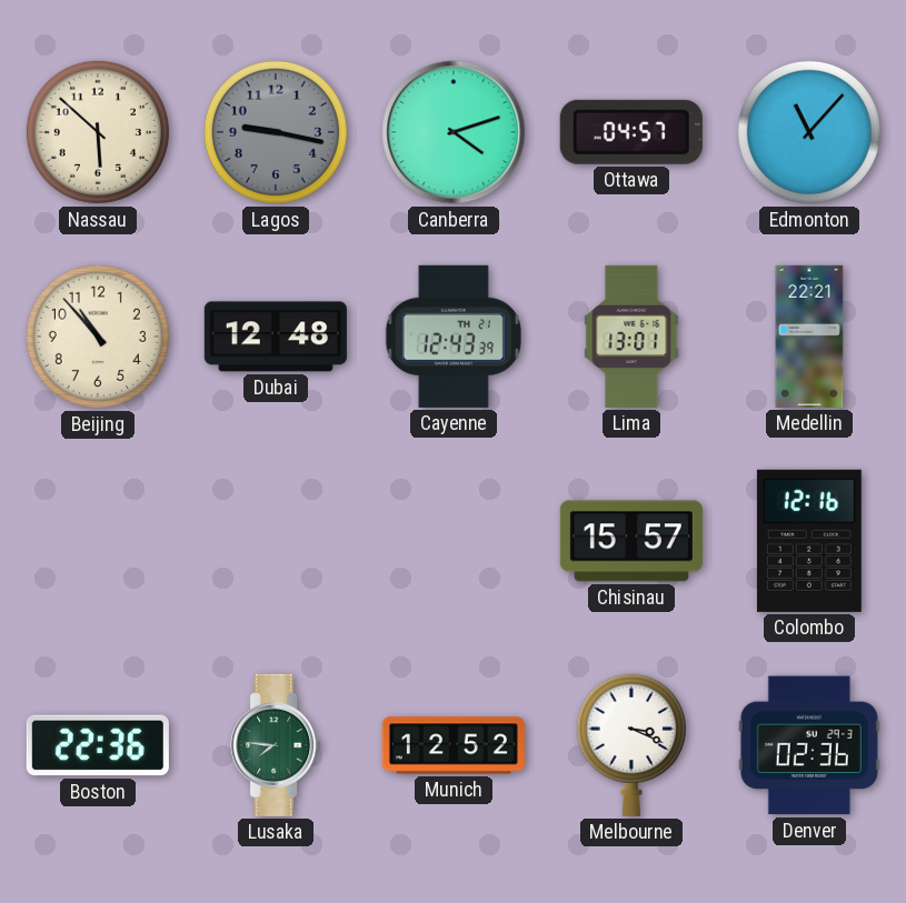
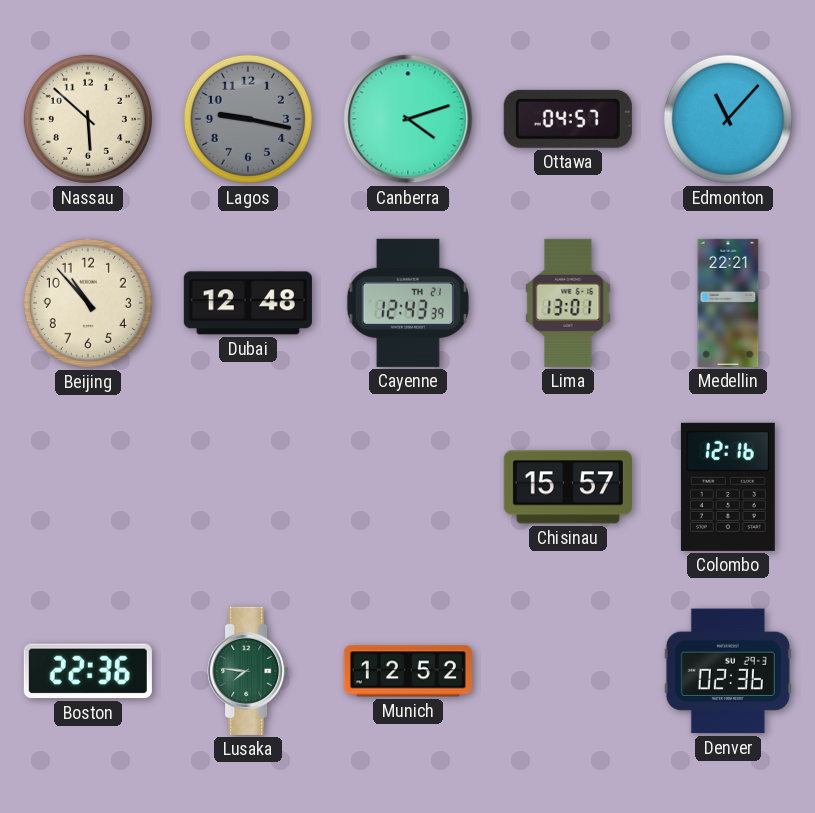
Melbourne: 3:19 -> none
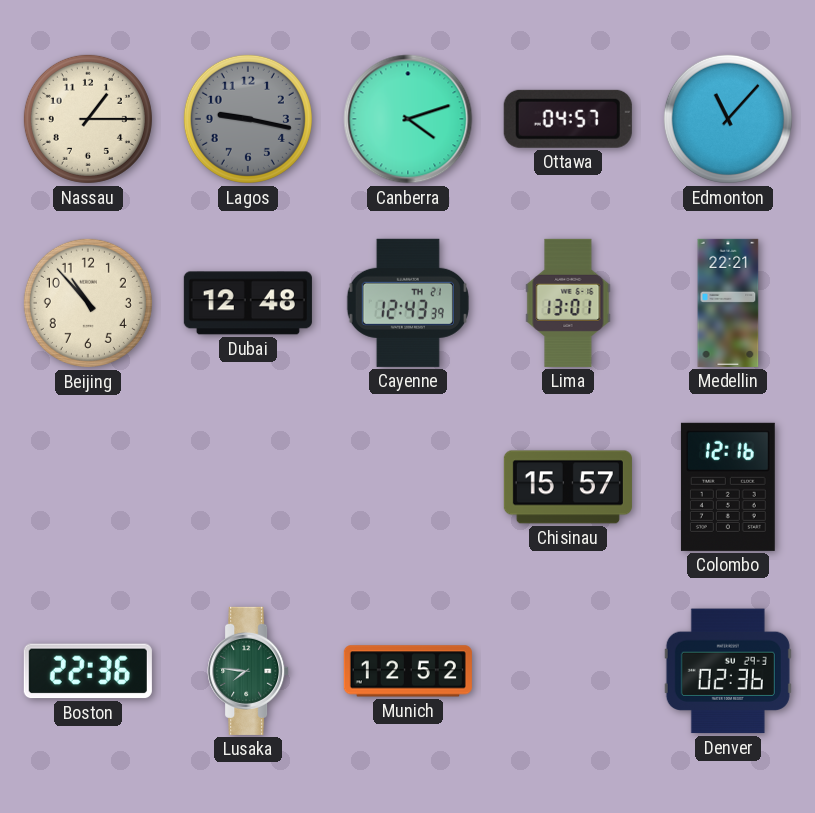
Nassau: 5:52 -> 1:15
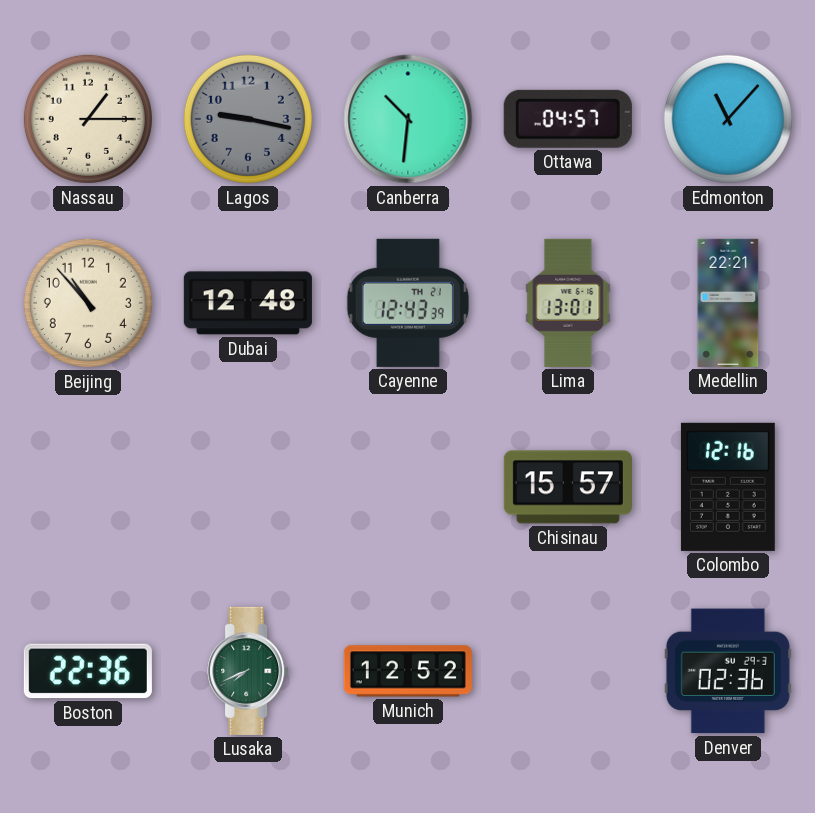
Canberra: 4:12 -> 10:31
Lusaka: 7:46 -> 7:41
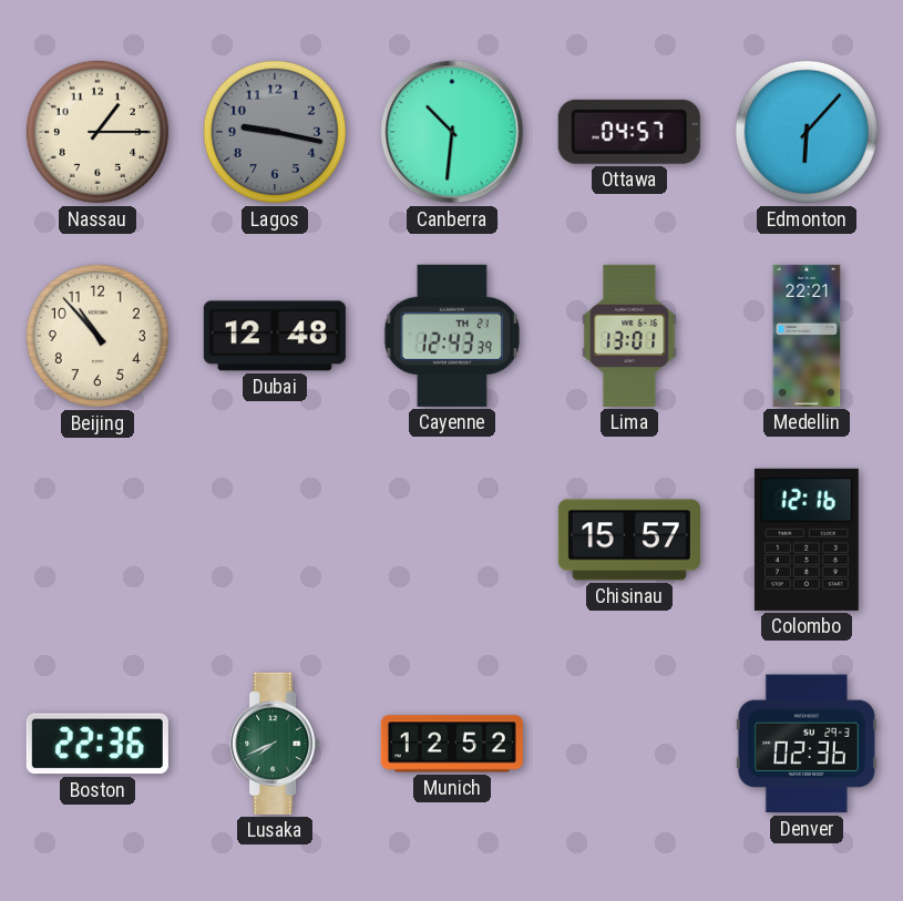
Edmonton: 11:07 -> 6:07
